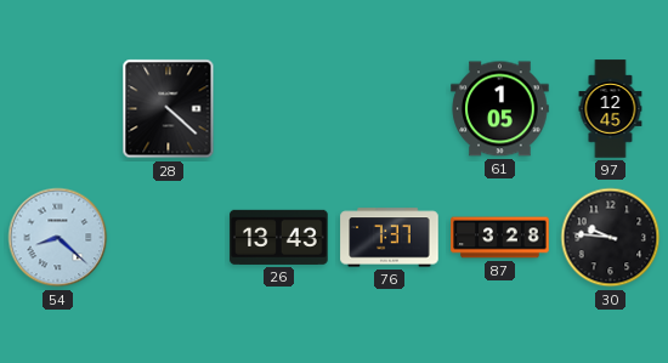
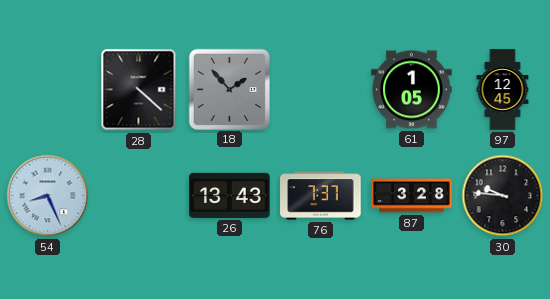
18: none -> 1:53
54: 8:22 -> 8:26
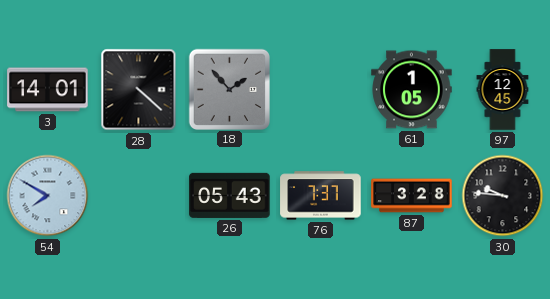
3: none -> 14:01
54: 8:26 -> 7:50
26: 13:43 -> 05:43
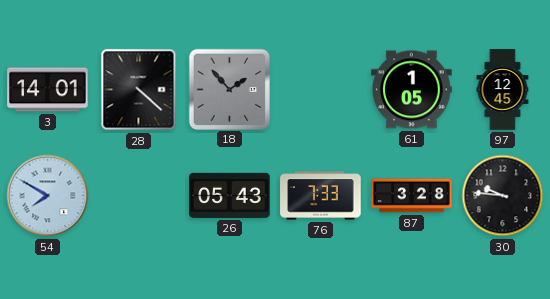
76: 7:37 -> 7:33
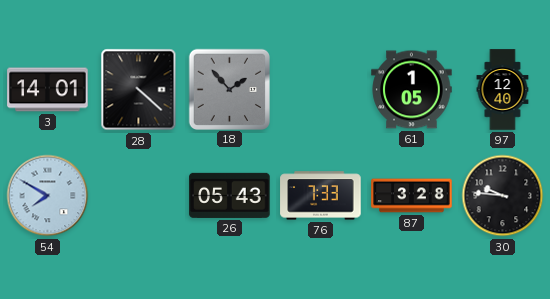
97: 12:45 -> 12:40
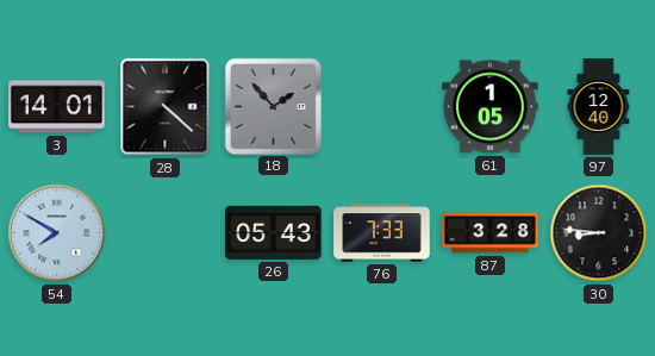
30: 9:46 -> 8:46
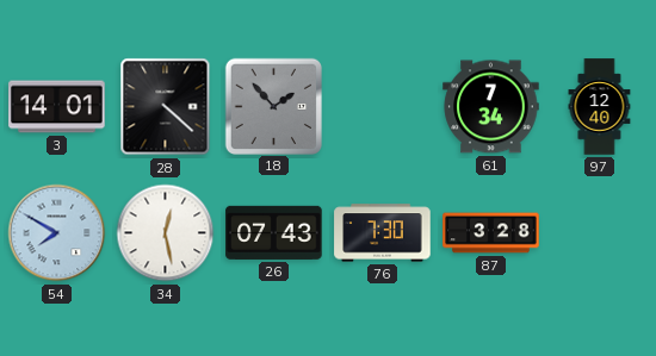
61: 1:05 -> 7:34
34: none -> 12:28
26: 05:43 -> 07:43
76: 7:33 -> 7:30
30: 8:46 -> none
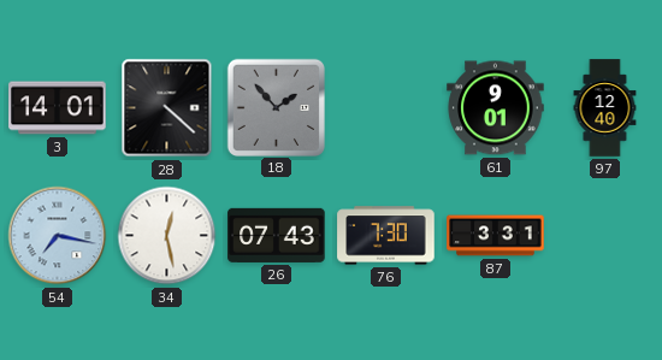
61: 7:34 -> 9:01
54: 7:50 -> 7:17
87: 3:28 -> 3:31
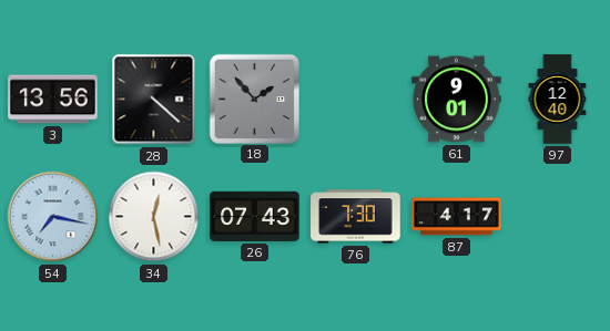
3: 14:01 -> 13:56
87: 3:31 -> 4:17
